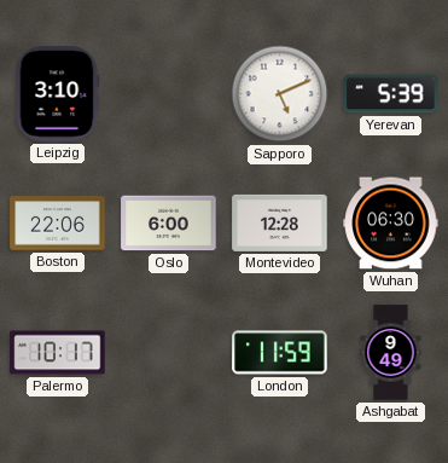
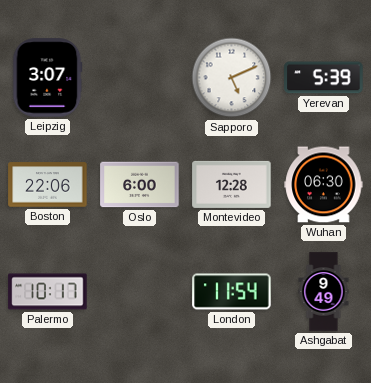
Leipzig: 3:10 -> 3:07
London: 11:59 -> 11:54
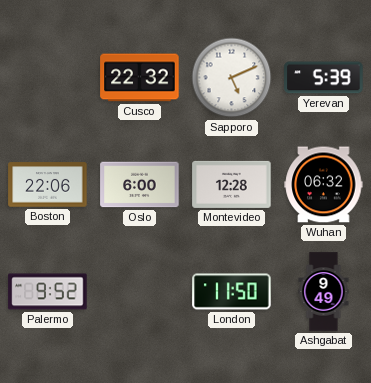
Leipzig: 3:07 -> none
Cusco: none -> 22:32
Wuhan: 06:30 -> 06:32
Palermo: 10:17 -> 9:52
London: 11:54 -> 11:50
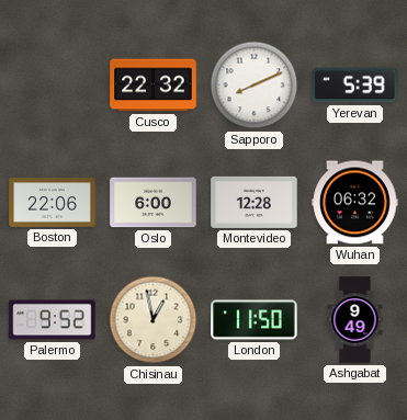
Sapporo: 5:11 -> 8:11
Chisinau: none -> 12:58
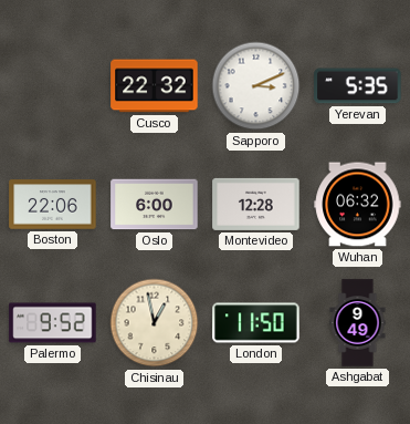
Sapporo: 8:11 -> 3:11
Yerevan: 5:39 -> 5:35
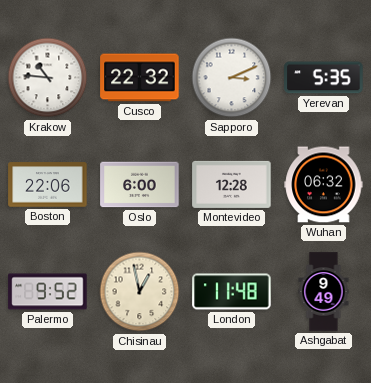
Krakow: none -> 10:46
London: 11:50 -> 11:48
